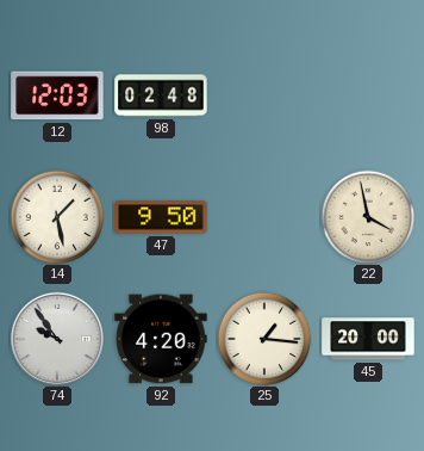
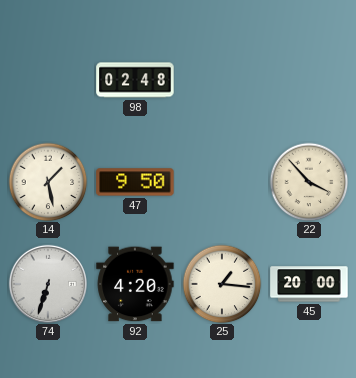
12: 12:03 -> none
22: 3:58 -> 3:53
74: 9:54 -> 6:33
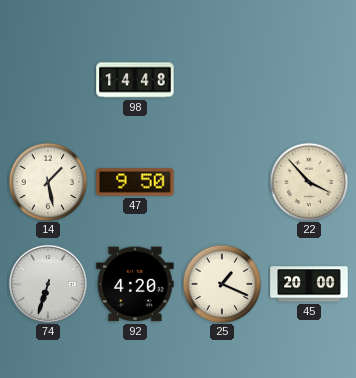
98: 02:48 -> 14:48
25: 1:16 -> 1:19
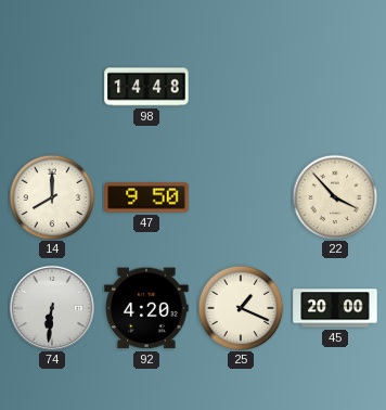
14: 1:28 -> 8:00
74: 6:33 -> 6:31
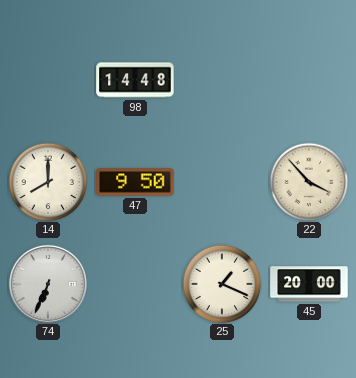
74: 6:31 -> 6:34
92: 4:20 -> none
